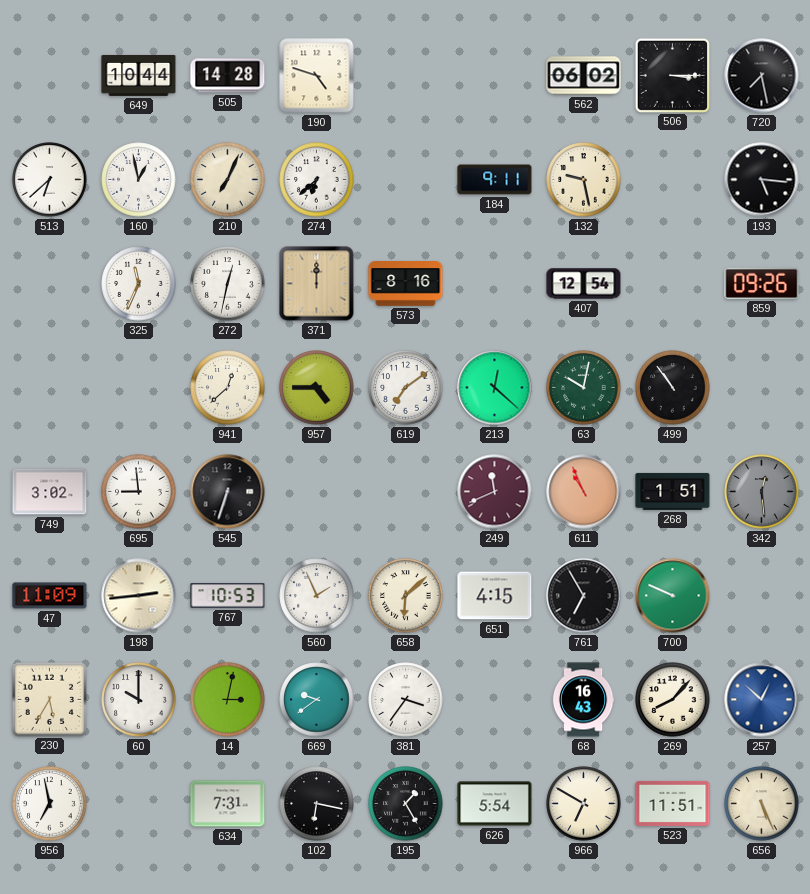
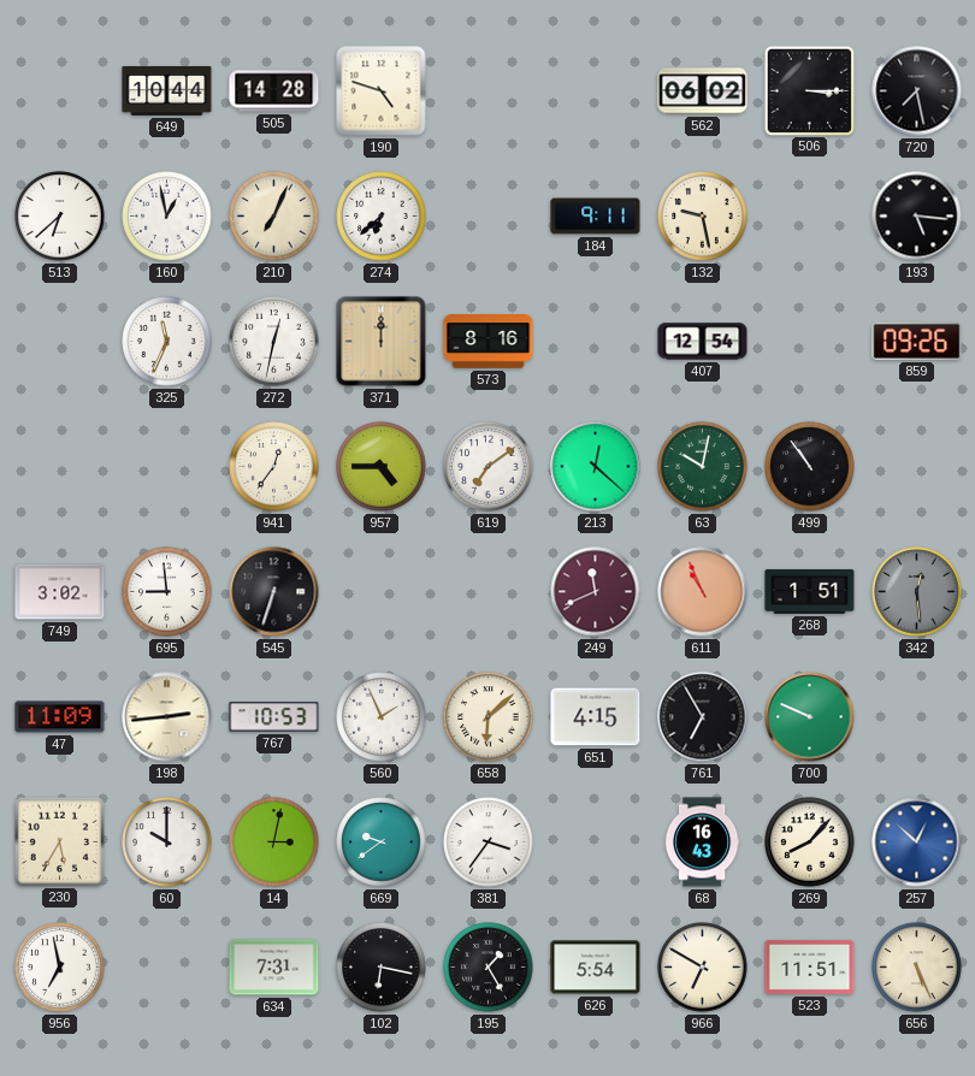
941: 12:38 -> 12:36
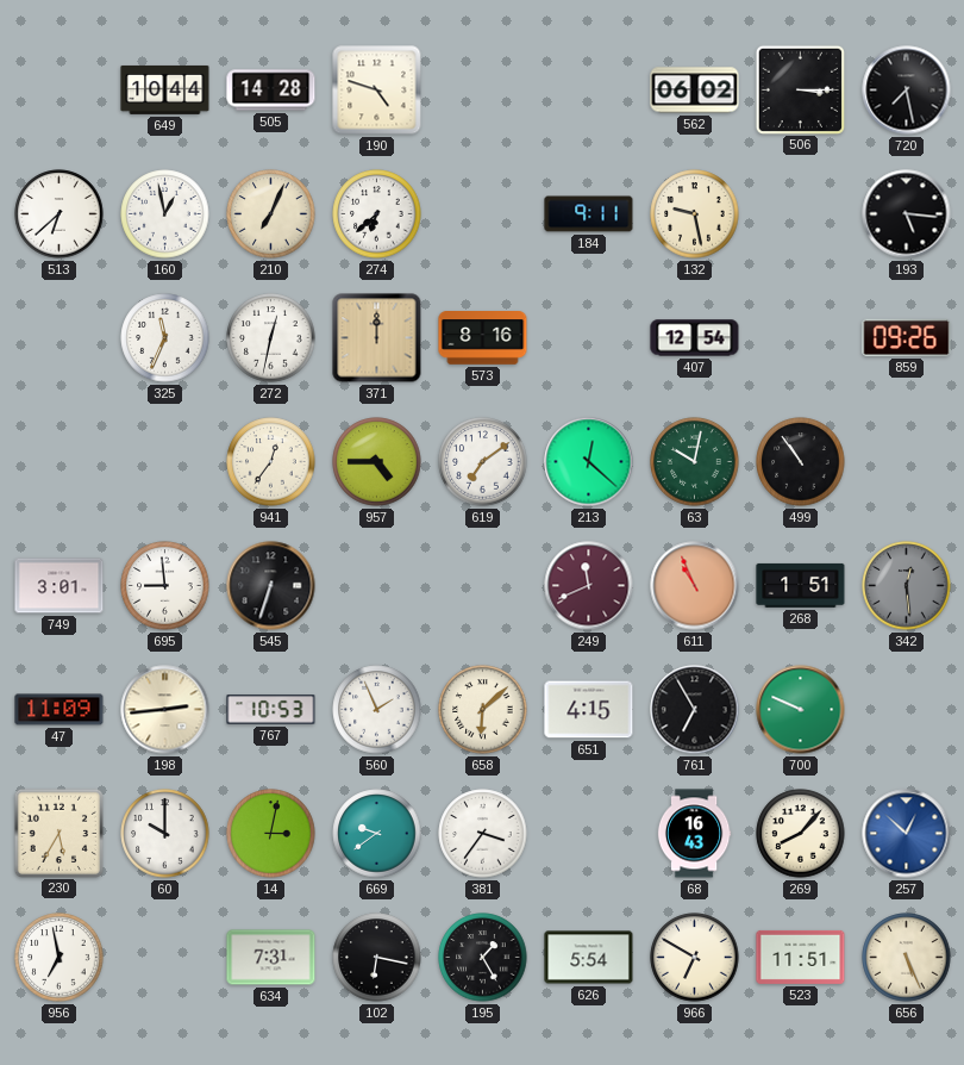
749: 3:02 -> 3:01
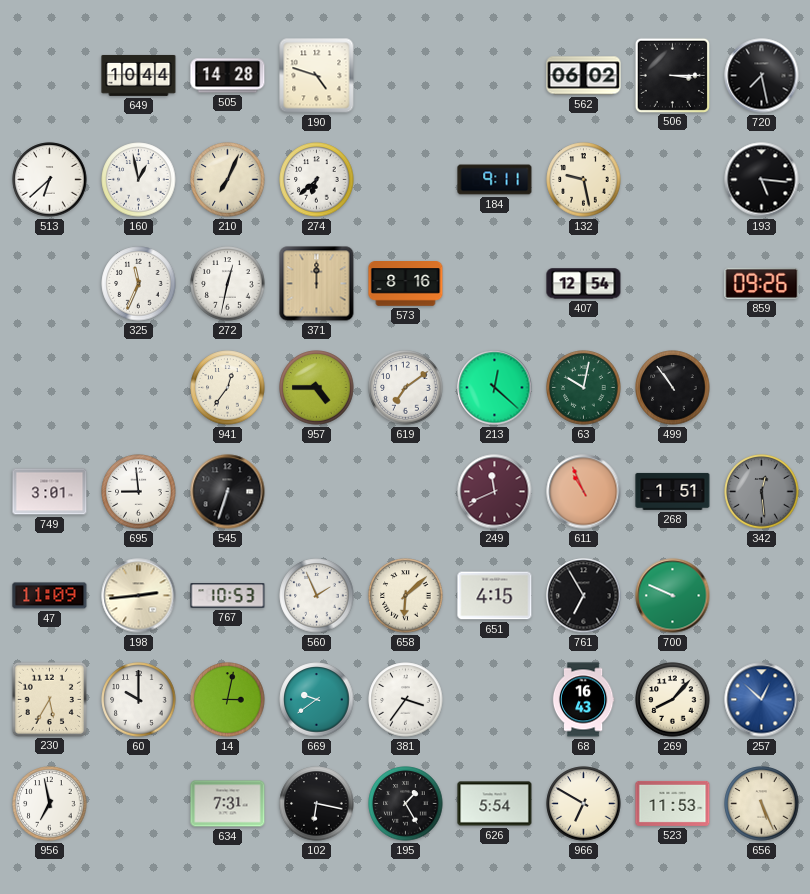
523: 11:51 -> 11:53
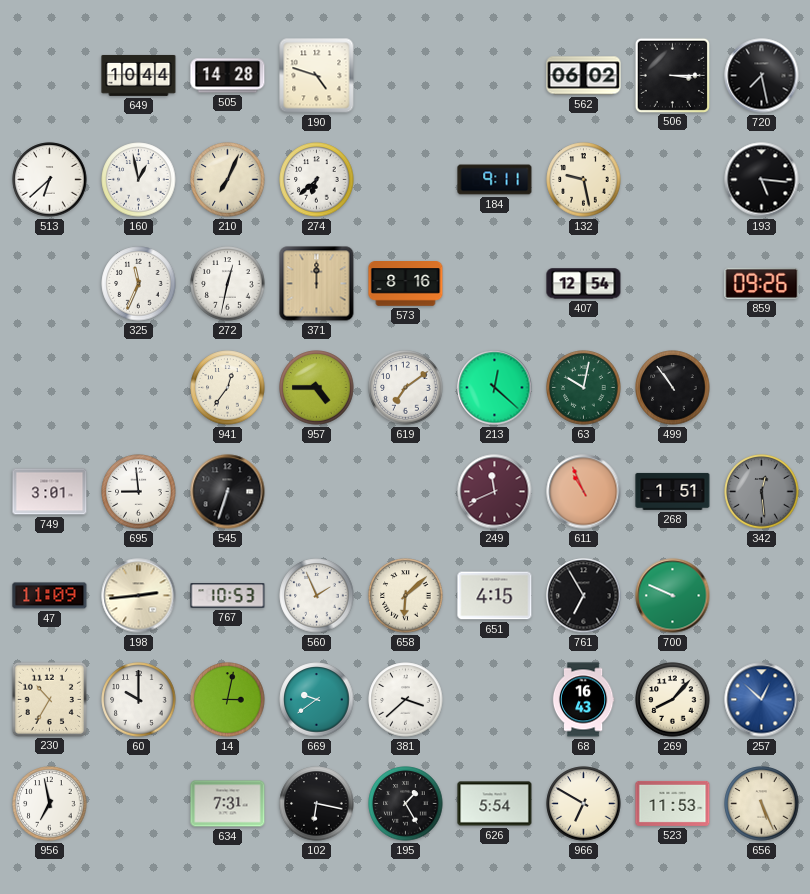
230: 5:35 -> 10:35
381: 3:36 -> 3:38
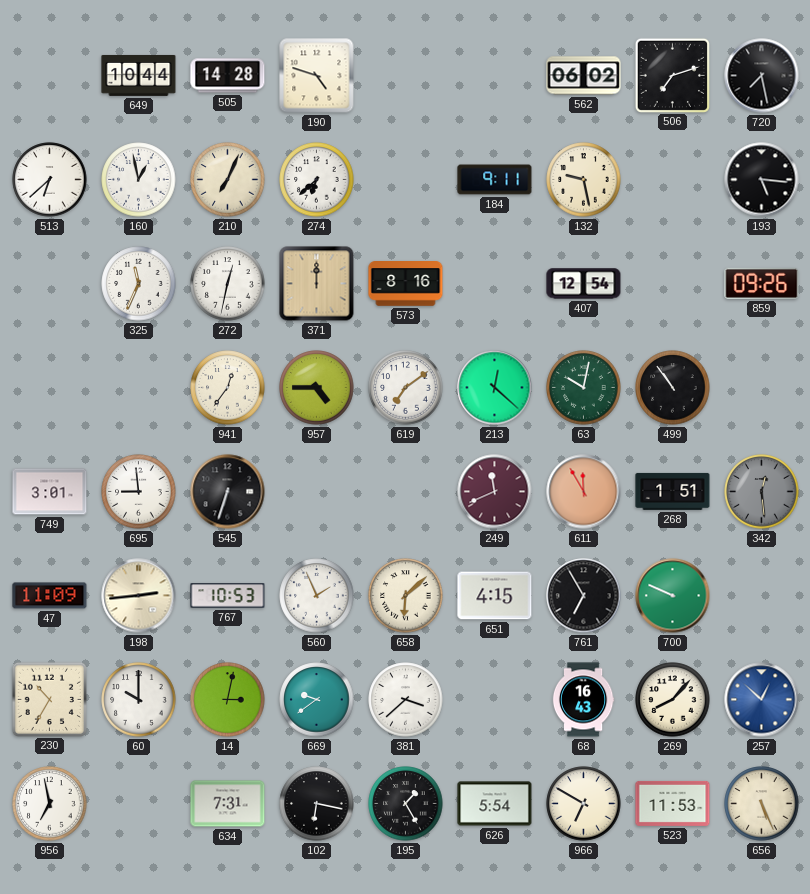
506: 3:15 -> 7:12
611: 10:56 -> 11:55
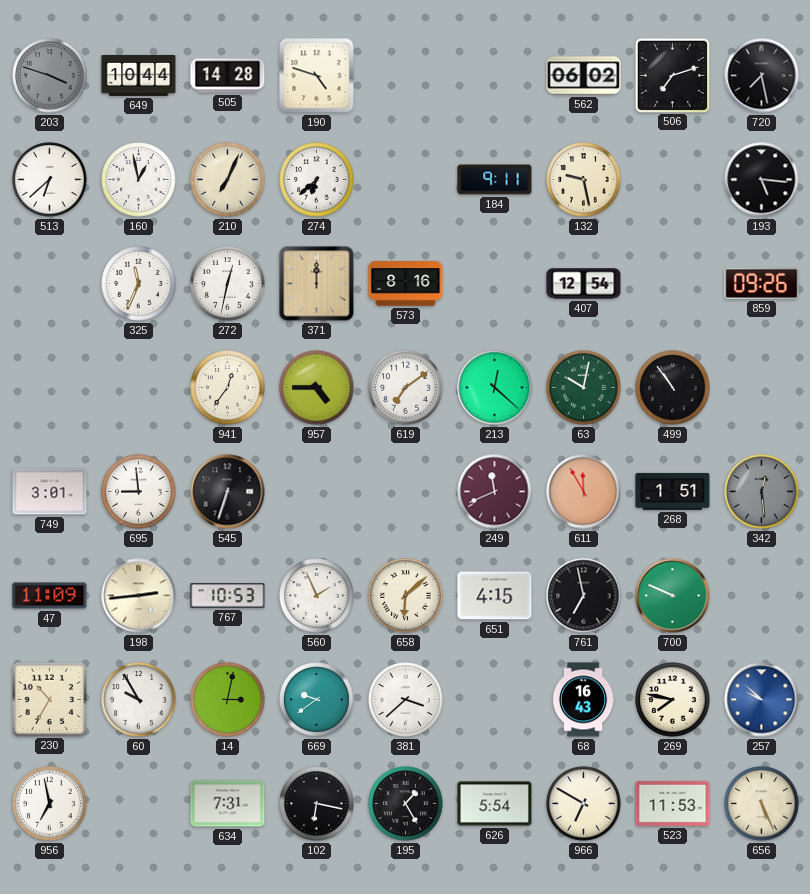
203: none -> 3:48
761: 6:55 -> 6:58
60: 10:00 -> 9:55
269: 8:07 -> 7:47
257: 12:52 -> 9:52
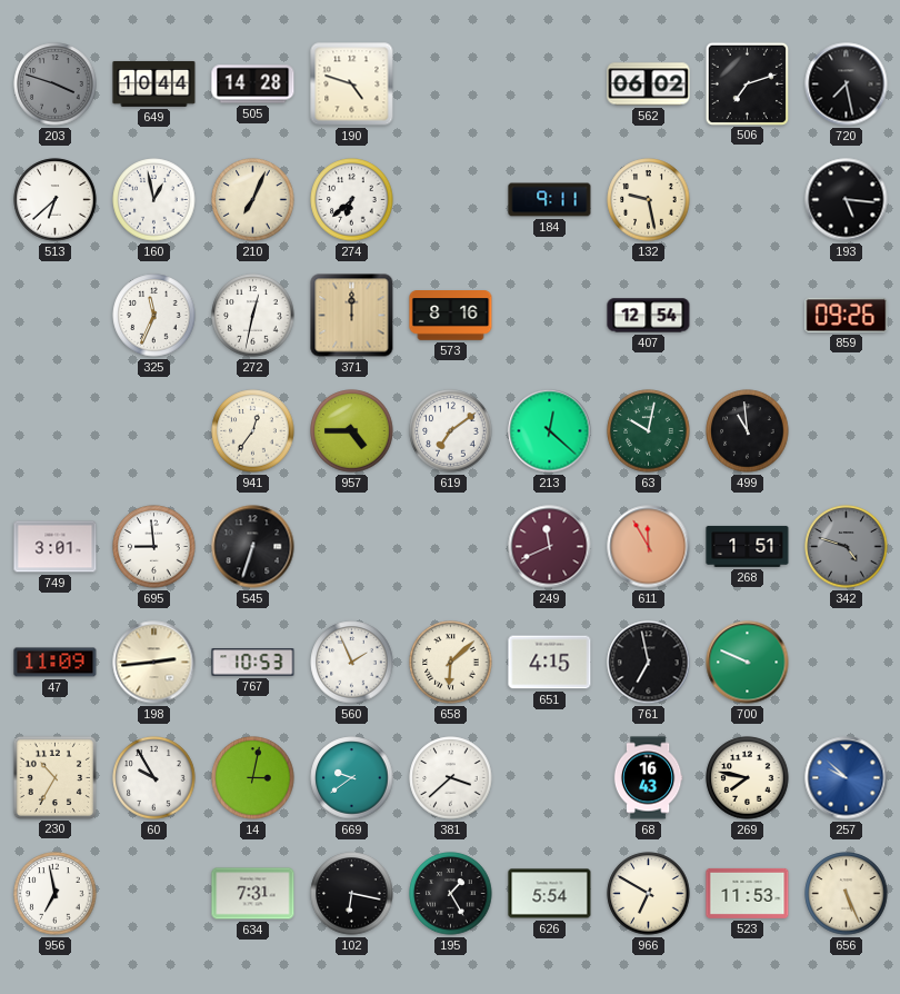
499: 10:54 -> 10:59
342: 12:29 -> 4:48
